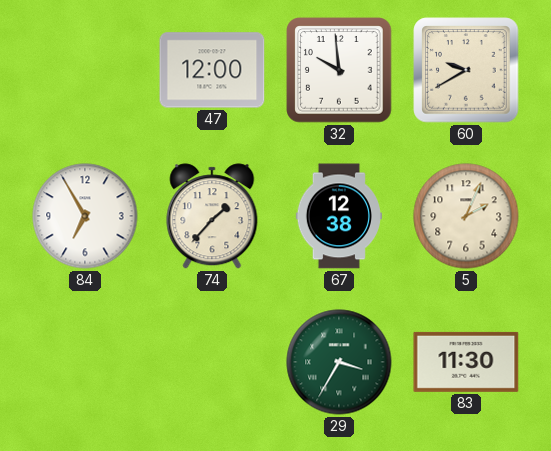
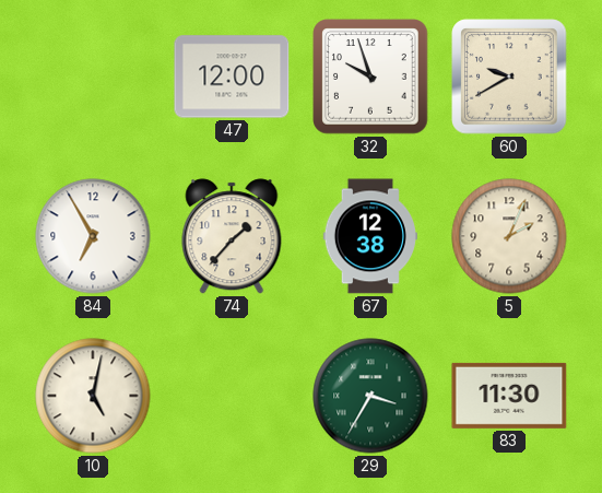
32: 9:59 -> 9:57
10: none -> 5:02
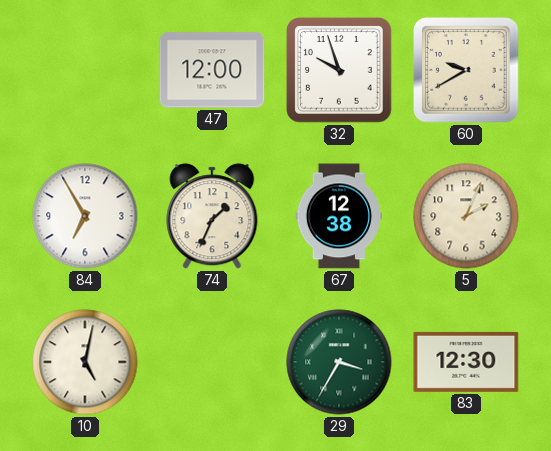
74: 1:37 -> 1:34
83: 11:30 -> 12:30
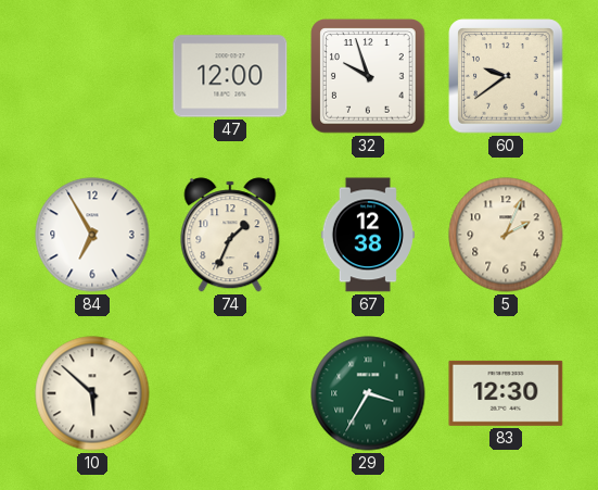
60: 9:40 -> 9:39
10: 5:02 -> 5:52
